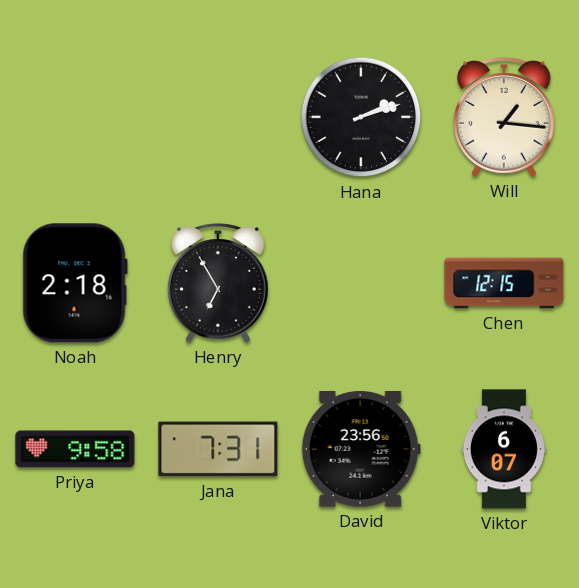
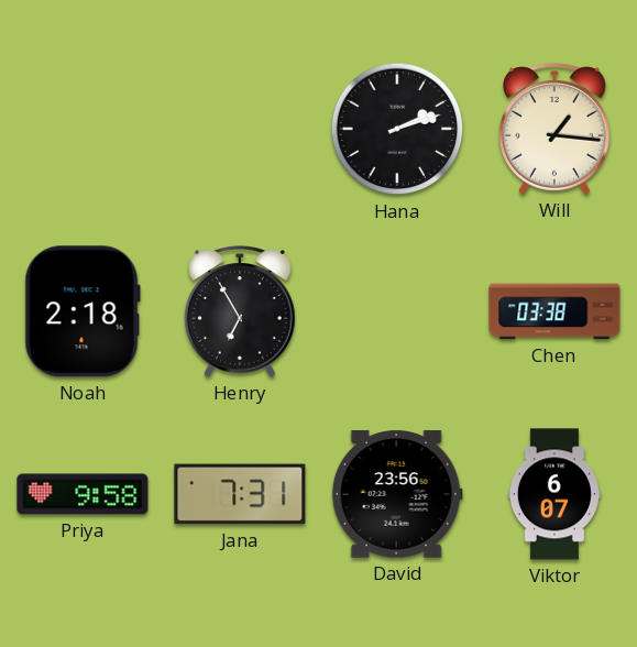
Chen: 12:15 -> 03:38
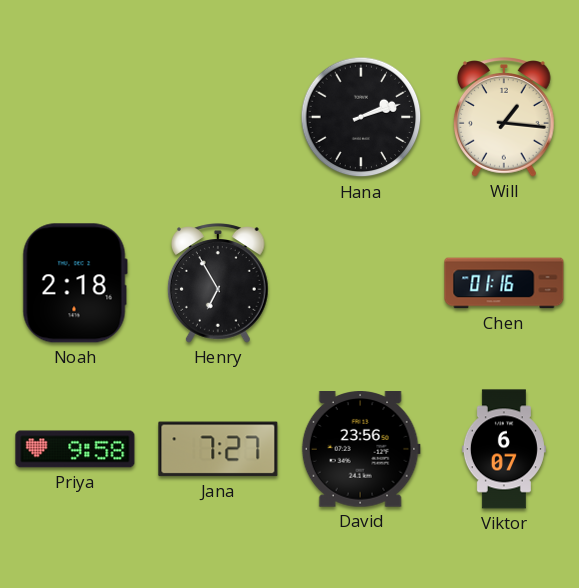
Chen: 03:38 -> 01:16
Jana: 7:31 -> 7:27
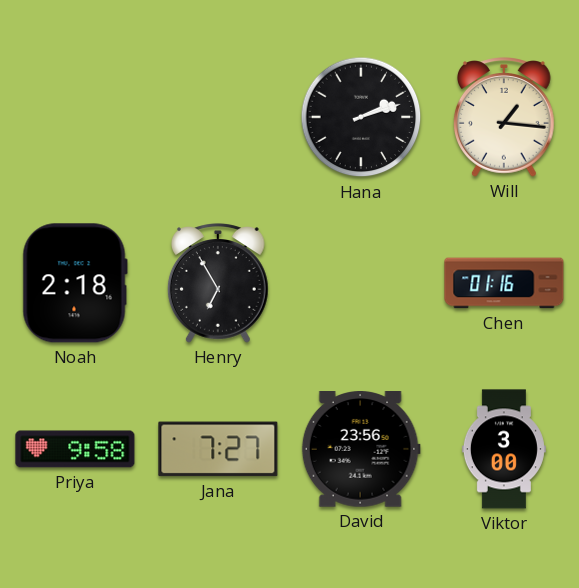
Viktor: 6:07 -> 3:00
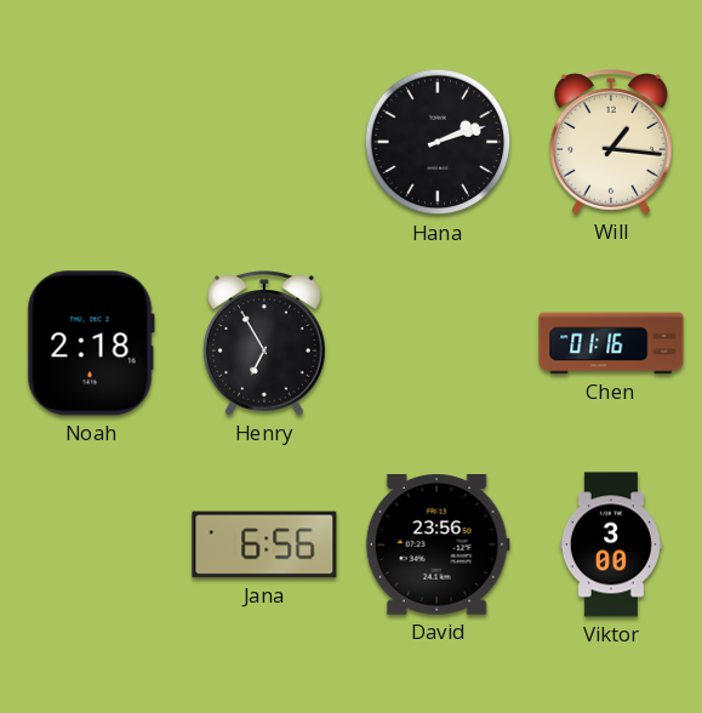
Priya: 9:58 -> none
Jana: 7:27 -> 6:56
